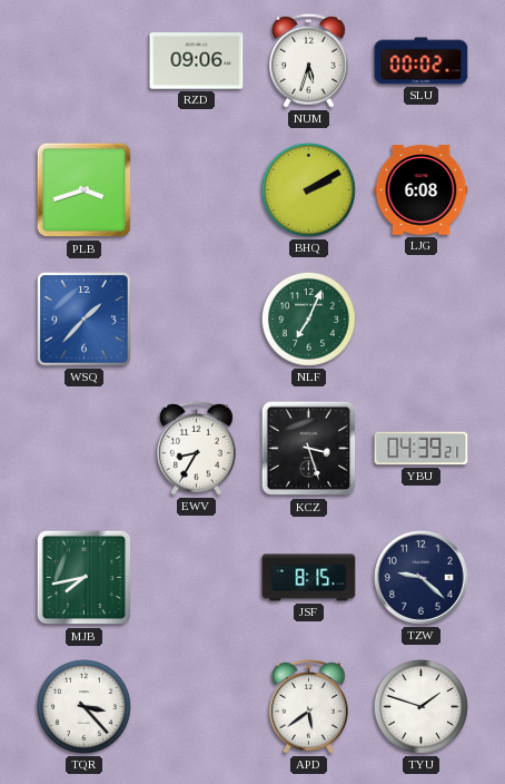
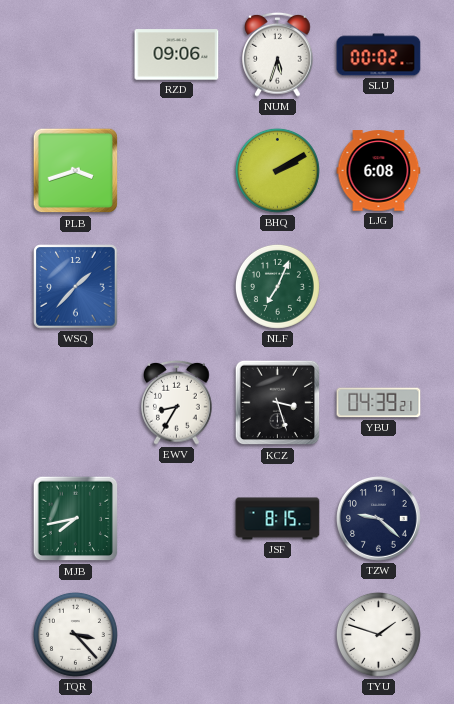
APD: 5:39 -> none
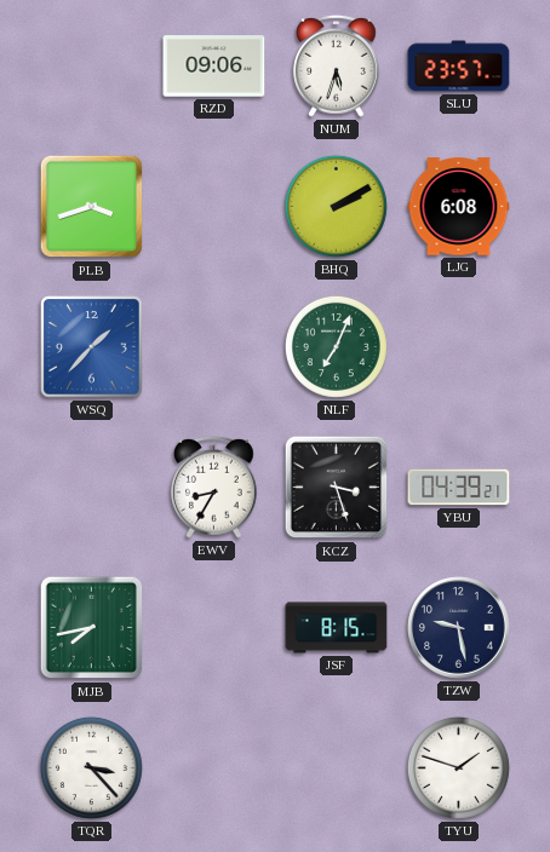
SLU: 00:02 -> 23:57
TZW: 9:22 -> 9:28
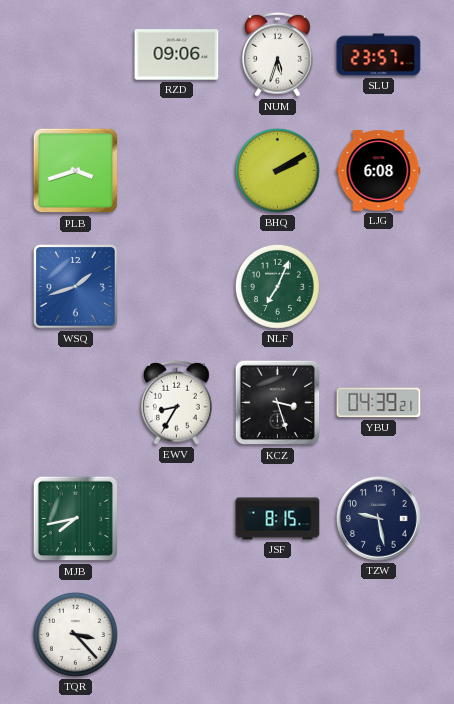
WSQ: 1:37 -> 1:42
TYU: 1:48 -> none
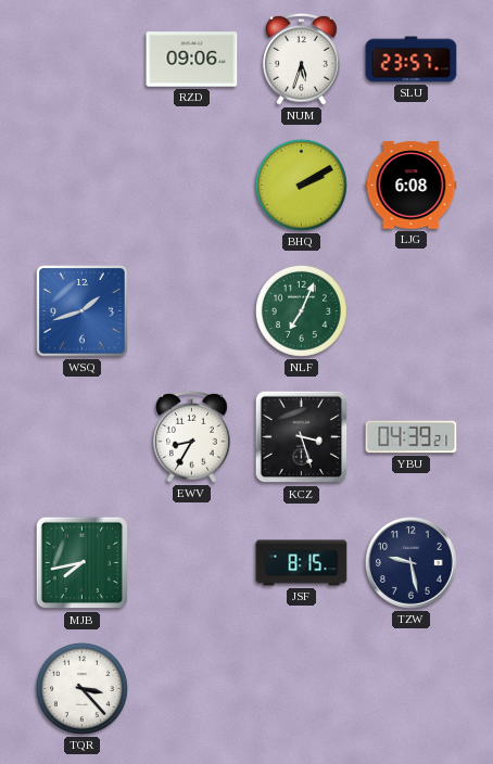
PLB: 3:42 -> none
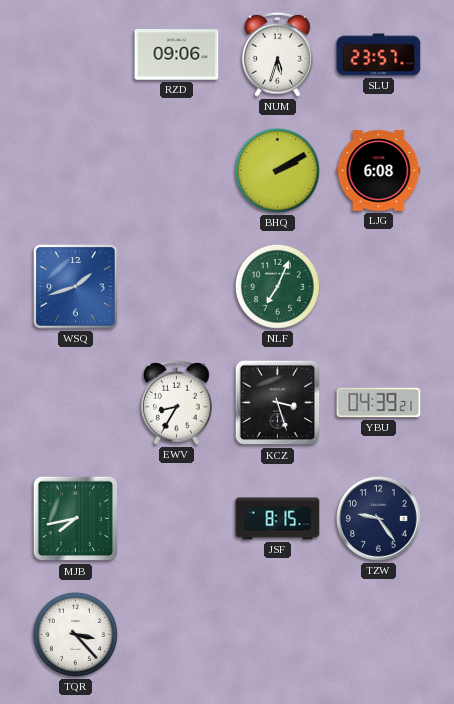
TZW: 9:28 -> 9:24
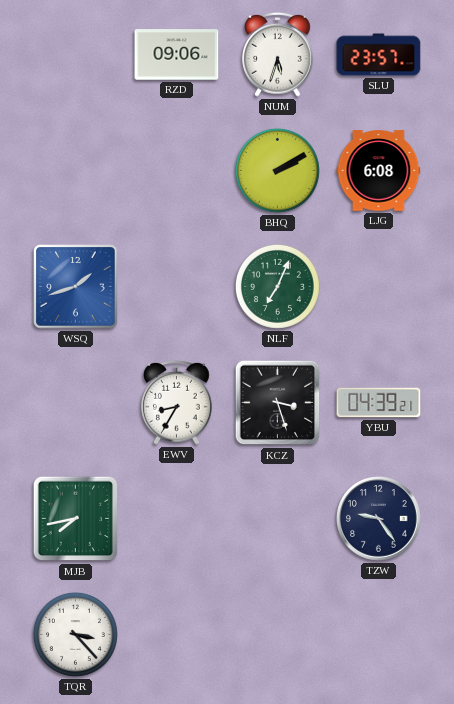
JSF: 8:15 -> none
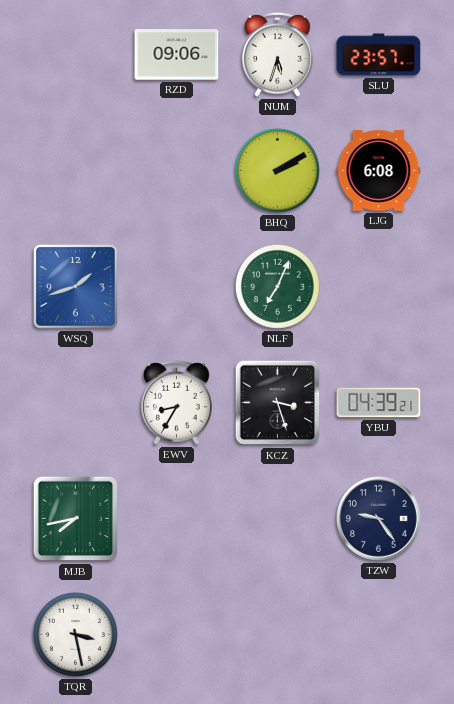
TQR: 3:23 -> 3:28
